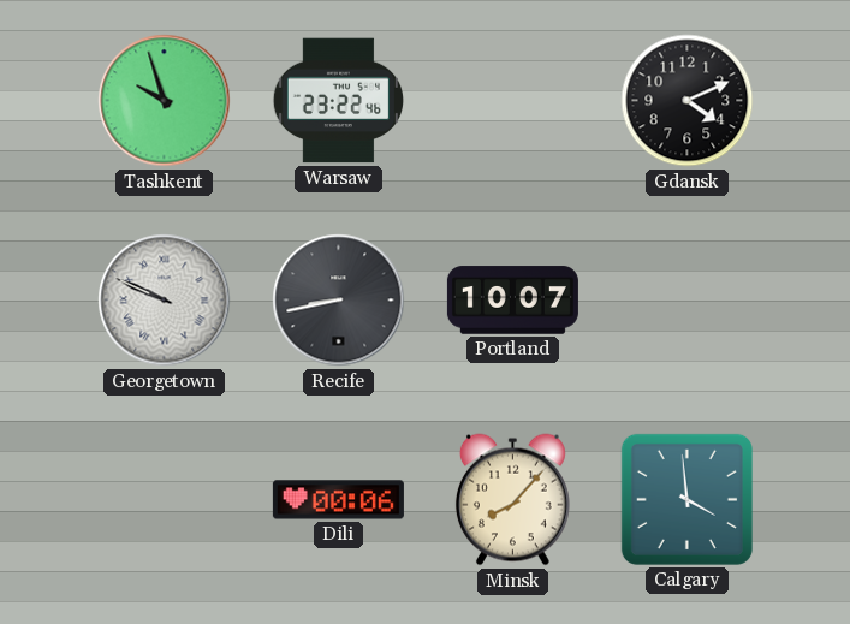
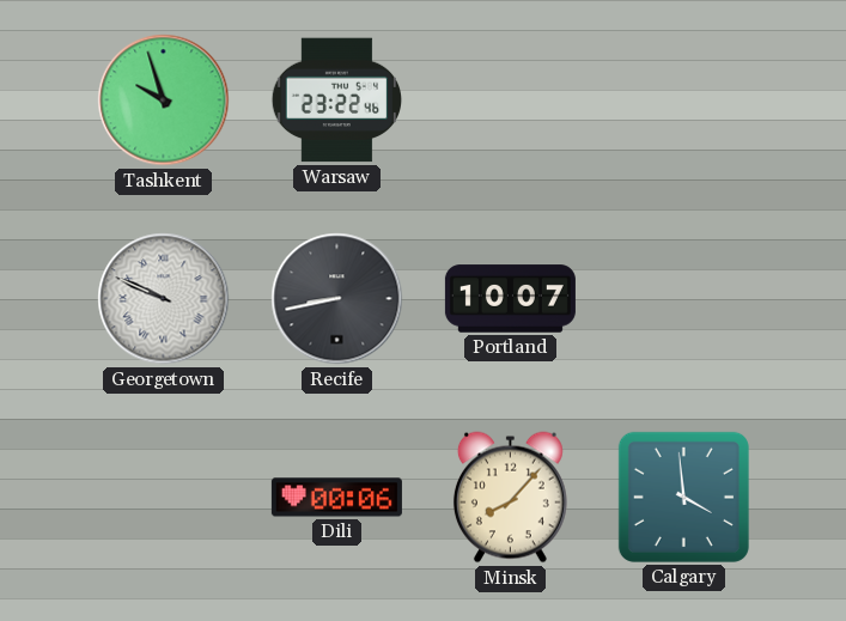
Gdansk: 4:11 -> none
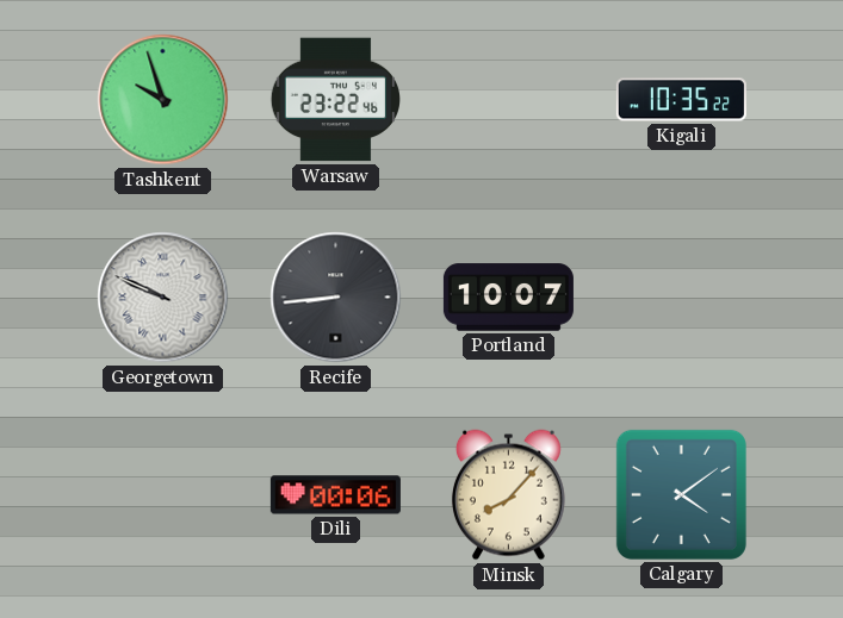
Kigali: none -> 10:35
Recife: 8:43 -> 8:44
Calgary: 3:59 -> 4:09
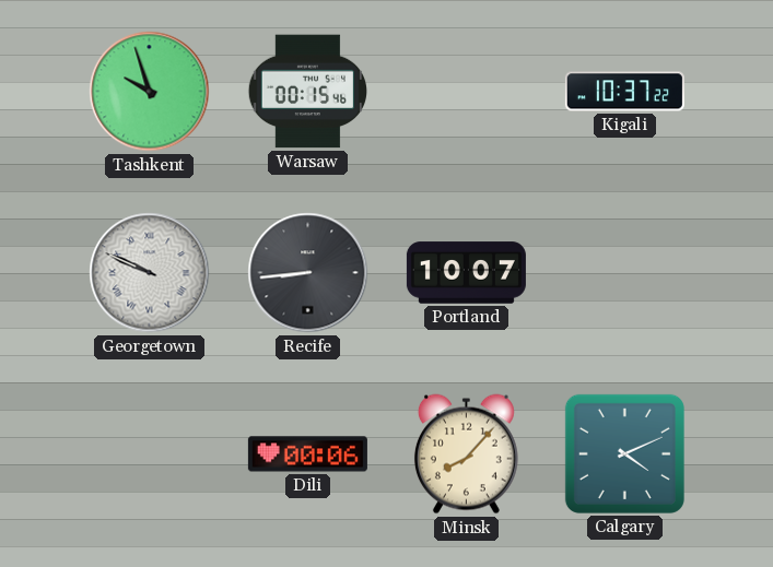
Warsaw: 23:22 -> 00:15
Kigali: 10:35 -> 10:37
Calgary: 4:09 -> 4:11
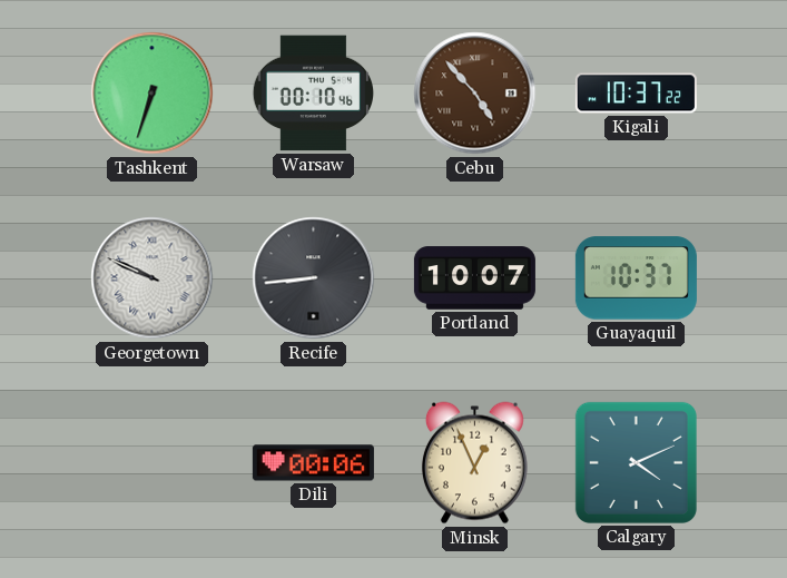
Tashkent: 9:57 -> 6:33
Warsaw: 00:15 -> 00:10
Cebu: none -> 4:53
Guayaquil: none -> 10:37
Minsk: 8:07 -> 12:56
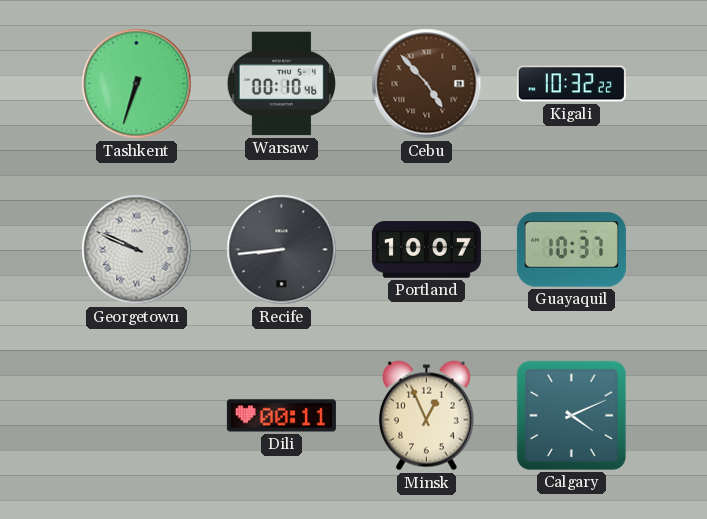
Kigali: 10:37 -> 10:32
Dili: 00:06 -> 00:11
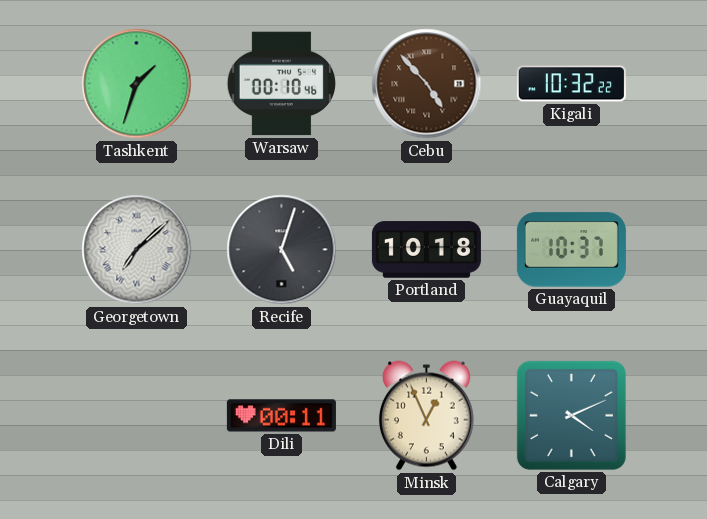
Tashkent: 6:33 -> 1:33
Georgetown: 9:49 -> 7:08
Recife: 8:44 -> 5:03
Portland: 10:07 -> 10:18
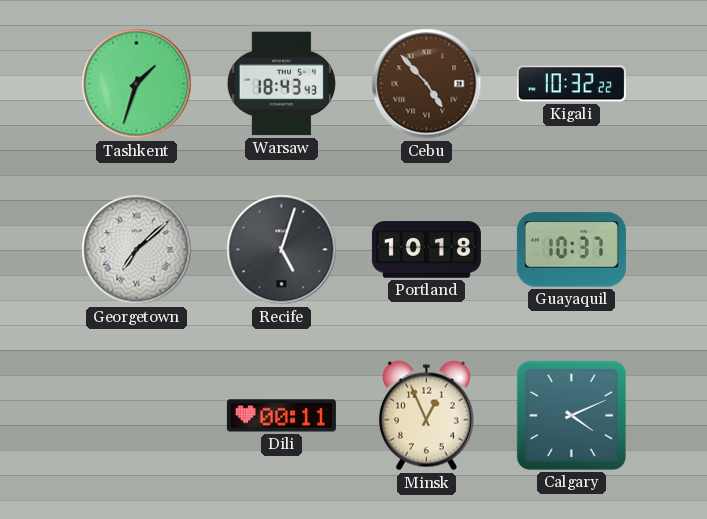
Warsaw: 00:10 -> 18:43
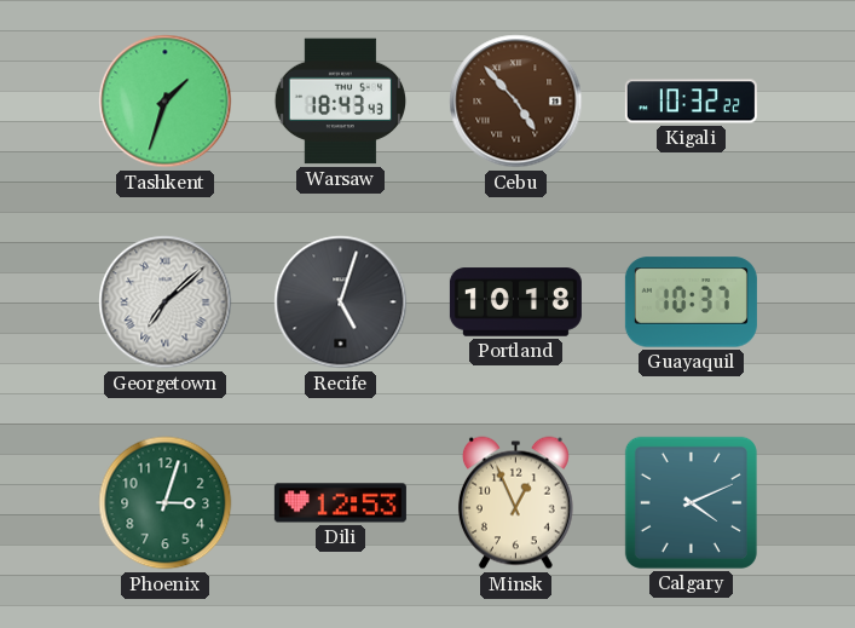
Phoenix: none -> 3:03
Dili: 00:11 -> 12:53
